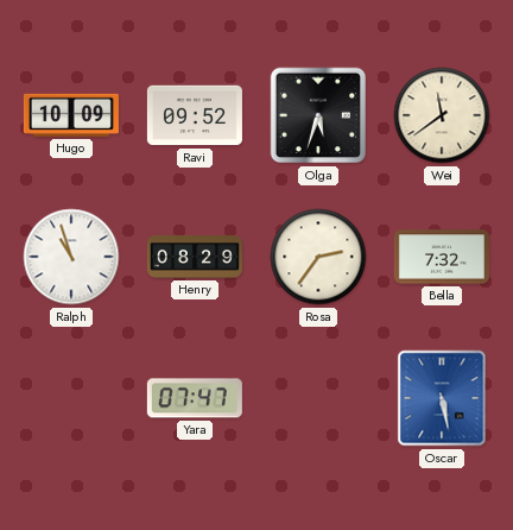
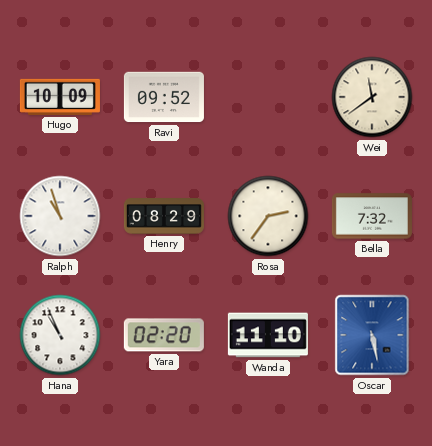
Olga: 5:33 -> none
Hana: none -> 10:56
Yara: 07:47 -> 02:20
Wanda: none -> 11:10
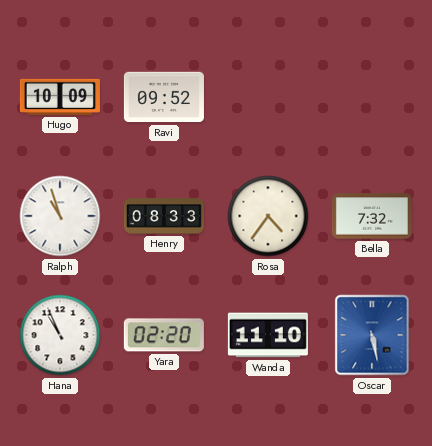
Wei: 11:39 -> none
Henry: 08:29 -> 08:33
Rosa: 2:36 -> 4:36
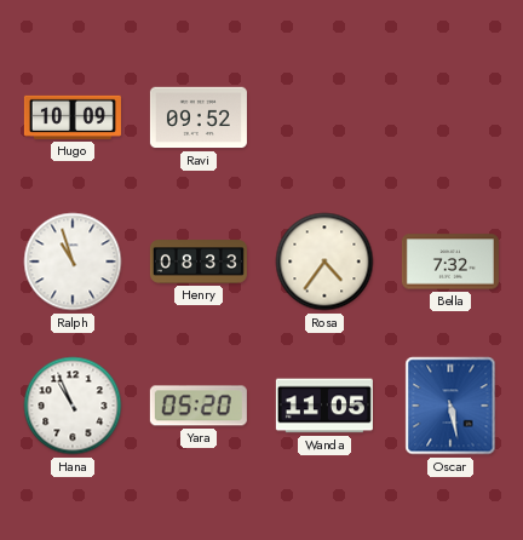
Yara: 02:20 -> 05:20
Wanda: 11:10 -> 11:05
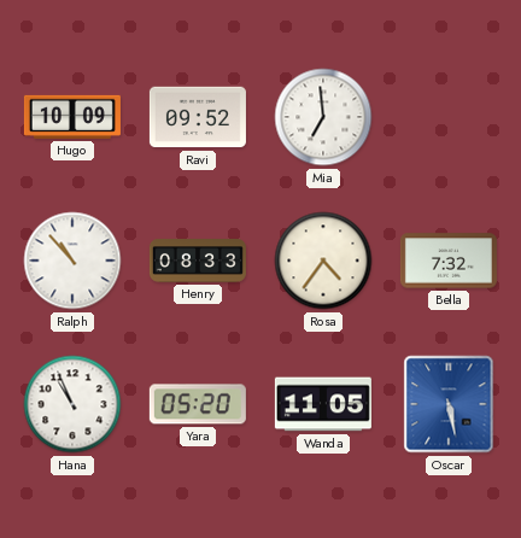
Mia: none -> 6:59
Ralph: 10:57 -> 10:53
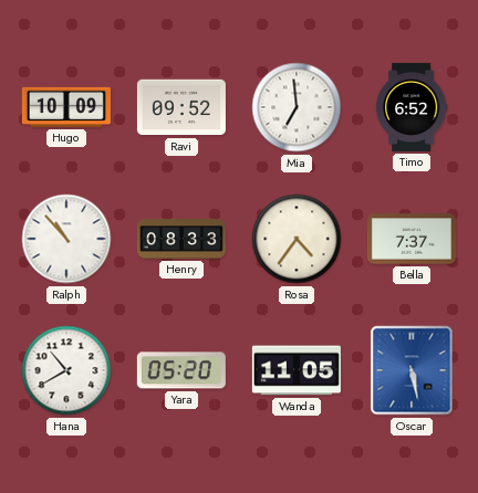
Timo: none -> 6:52
Bella: 7:32 -> 7:37
Hana: 10:56 -> 10:40
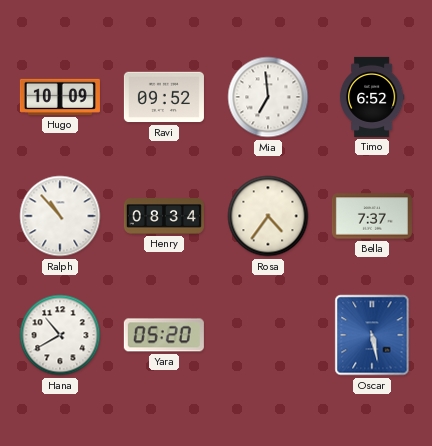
Henry: 08:33 -> 08:34
Wanda: 11:05 -> none
